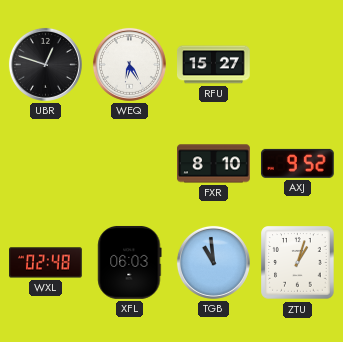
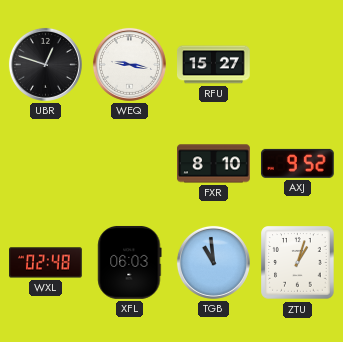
WEQ: 6:25 -> 9:17
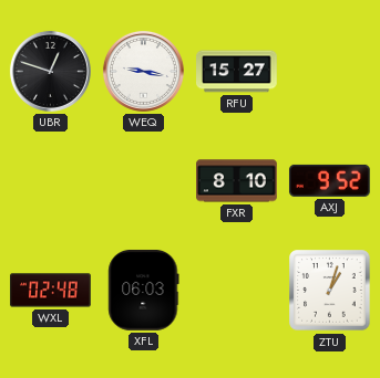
TGB: 10:59 -> none
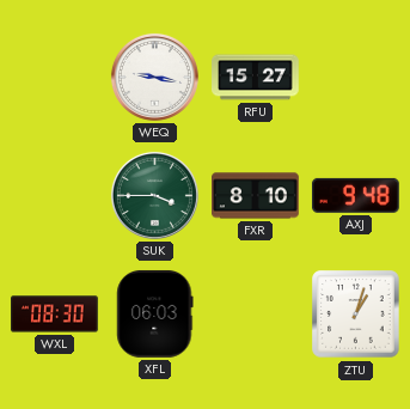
UBR: 12:48 -> none
SUK: none -> 3:45
AXJ: 9:52 -> 9:48
WXL: 02:48 -> 08:30
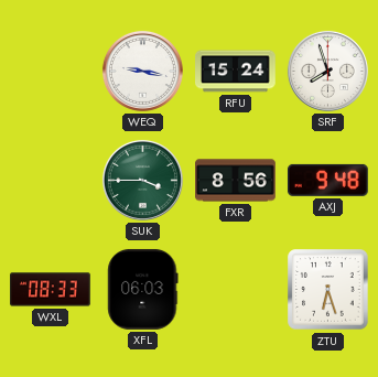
RFU: 15:27 -> 15:24
SRF: none -> 7:57
FXR: 8:10 -> 8:56
WXL: 08:30 -> 08:33
ZTU: 1:03 -> 6:27
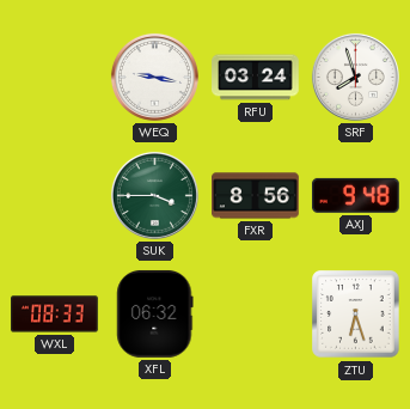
RFU: 15:24 -> 03:24
XFL: 06:03 -> 06:32
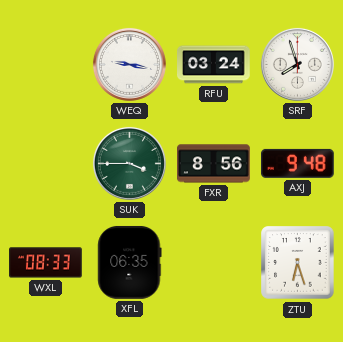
XFL: 06:32 -> 06:35
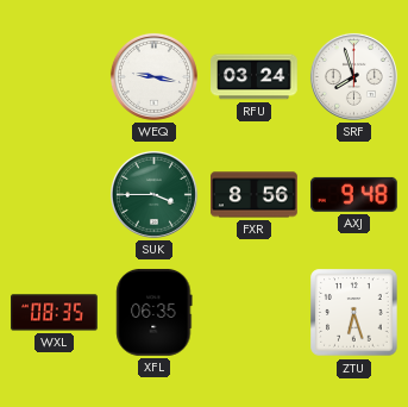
WXL: 08:33 -> 08:35
